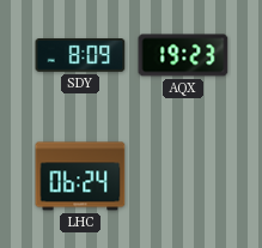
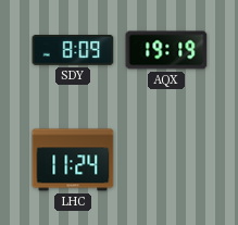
AQX: 19:23 -> 19:19
LHC: 06:24 -> 11:24
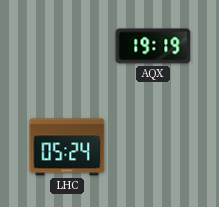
SDY: 8:09 -> none
LHC: 11:24 -> 05:24
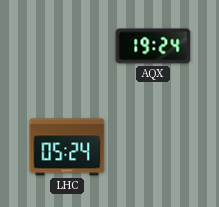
AQX: 19:19 -> 19:24
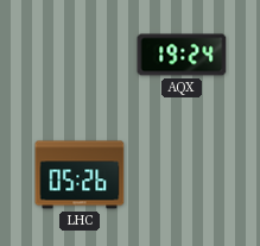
LHC: 05:24 -> 05:26
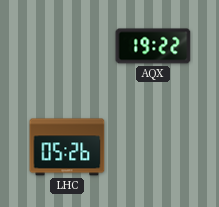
AQX: 19:24 -> 19:22
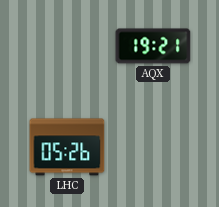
AQX: 19:22 -> 19:21
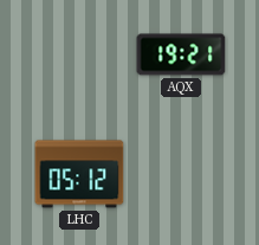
LHC: 05:26 -> 05:12
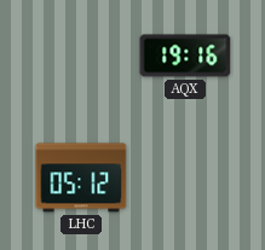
AQX: 19:21 -> 19:16
